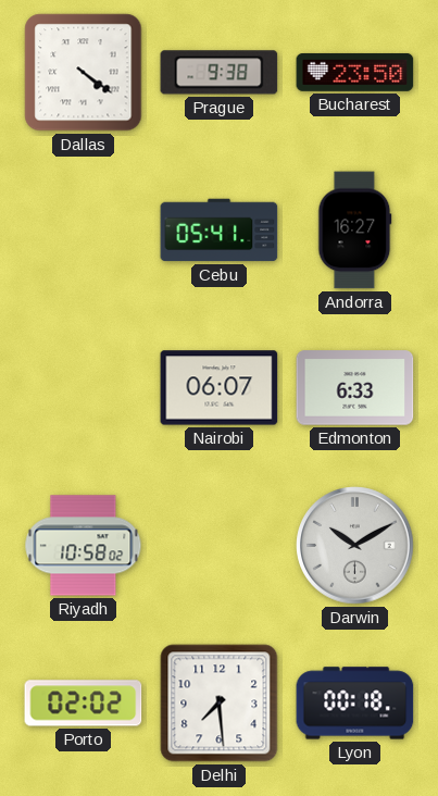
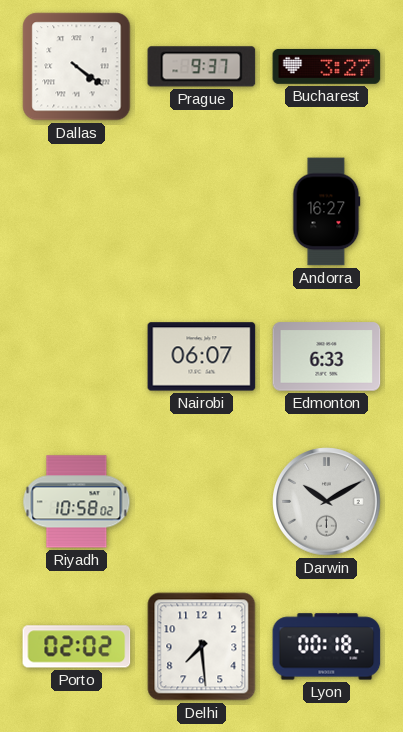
Prague: 9:38 -> 9:37
Bucharest: 23:50 -> 3:27
Cebu: 05:41 -> none
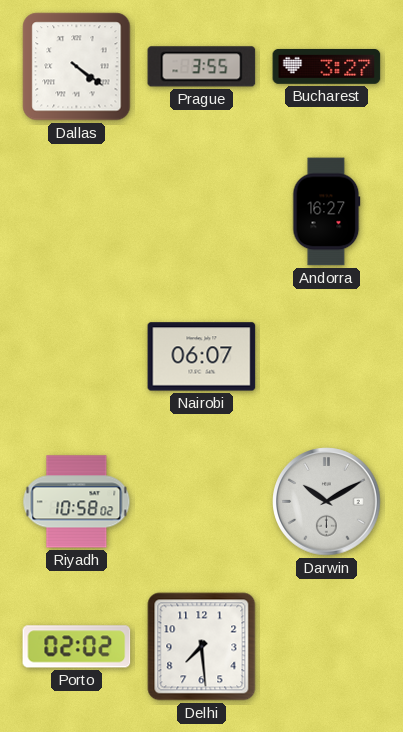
Prague: 9:37 -> 3:55
Edmonton: 6:33 -> none
Lyon: 00:18 -> none
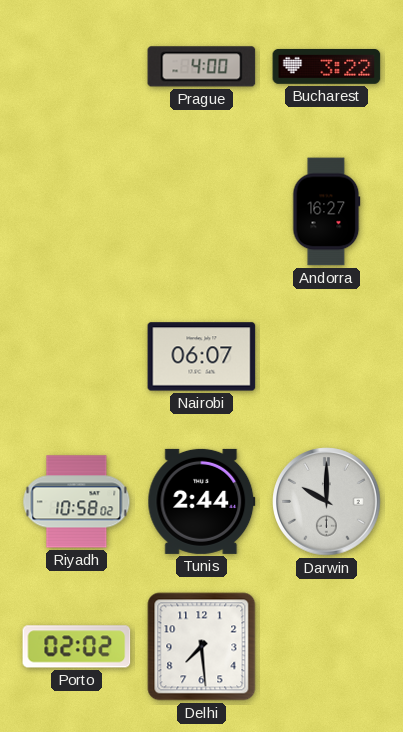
Dallas: 4:21 -> none
Prague: 3:55 -> 4:00
Bucharest: 3:27 -> 3:22
Tunis: none -> 2:44
Darwin: 10:10 -> 10:00
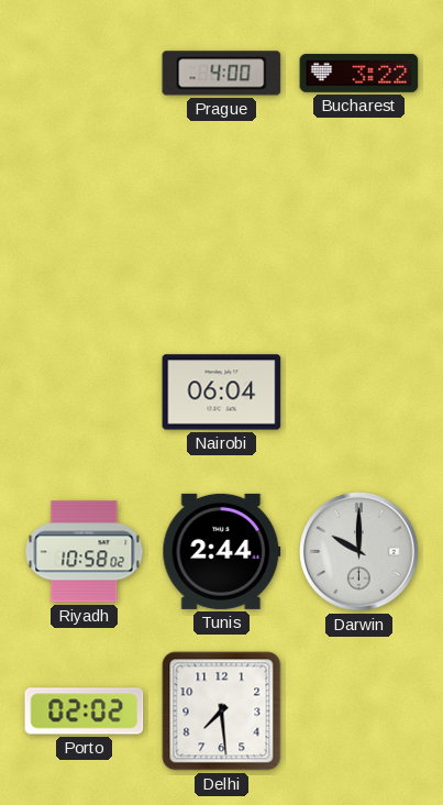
Andorra: 16:27 -> none
Nairobi: 06:07 -> 06:04
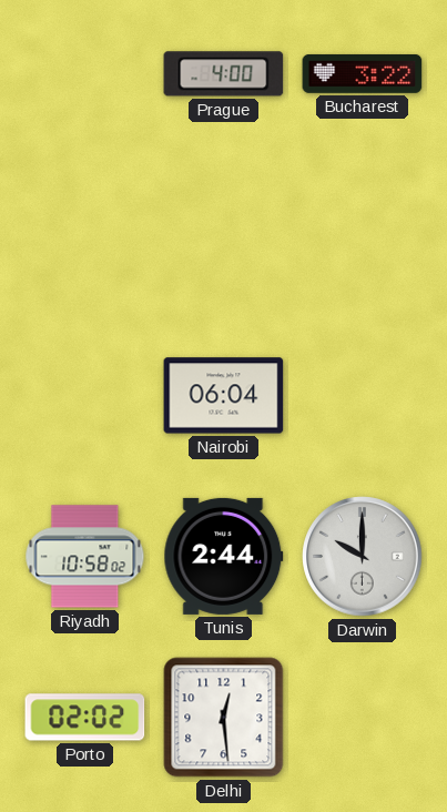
Delhi: 7:29 -> 12:29
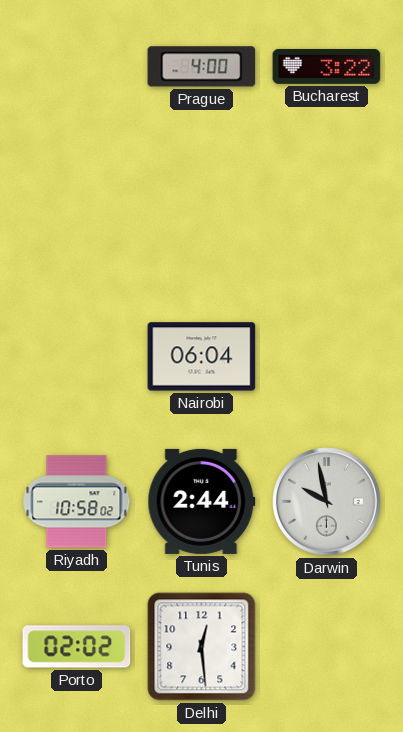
Darwin: 10:00 -> 9:58
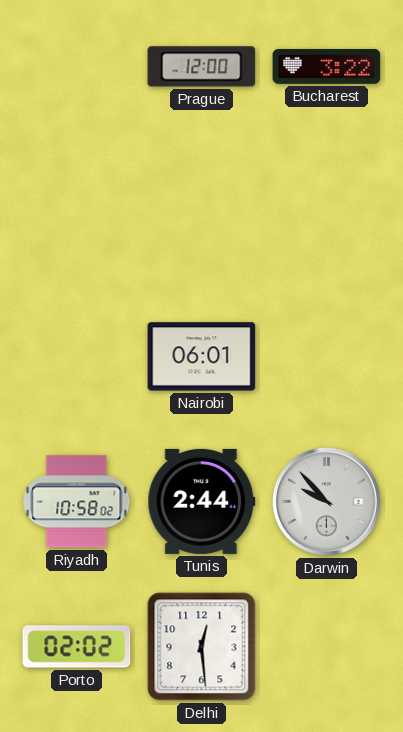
Prague: 4:00 -> 12:00
Nairobi: 06:04 -> 06:01
Darwin: 9:58 -> 9:53
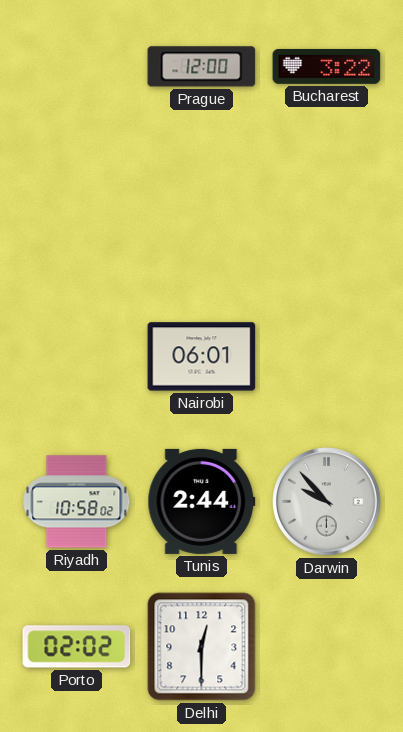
Delhi: 12:29 -> 12:30
